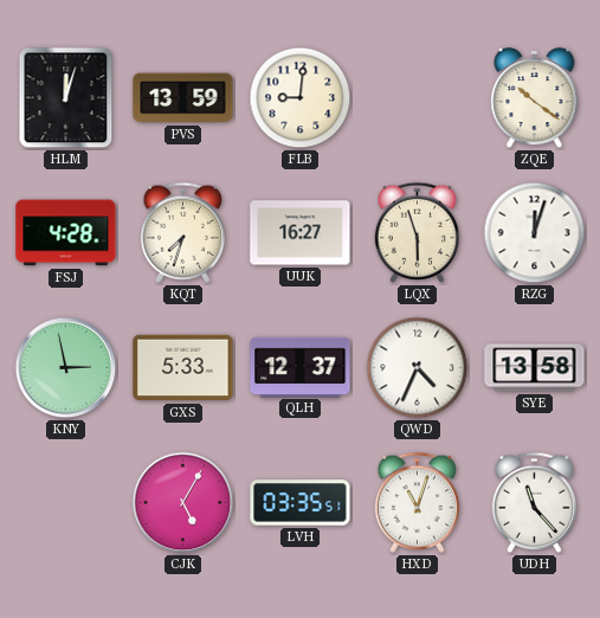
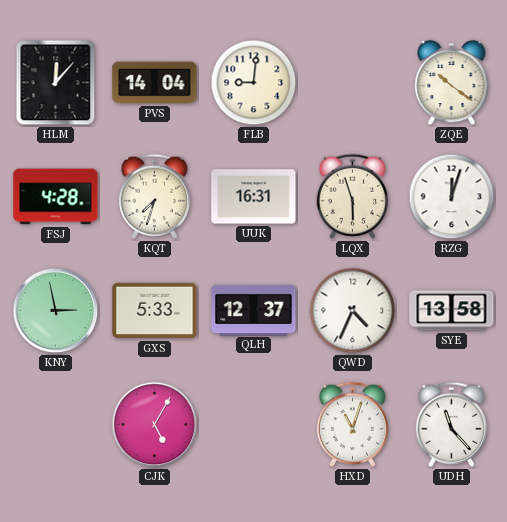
HLM: 12:03 -> 12:07
PVS: 13:59 -> 14:04
UUK: 16:27 -> 16:31
LVH: 03:35 -> none
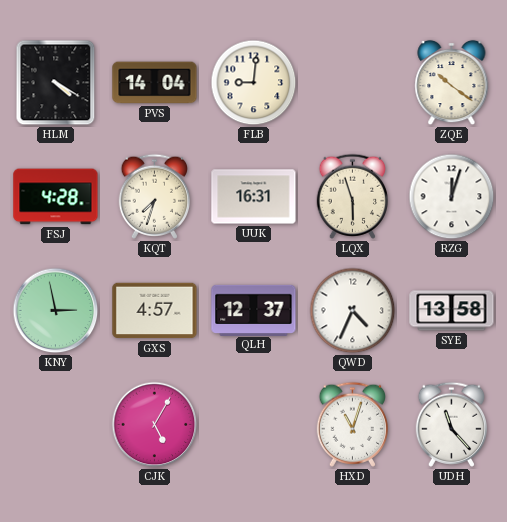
HLM: 12:07 -> 4:20
GXS: 5:33 -> 4:57
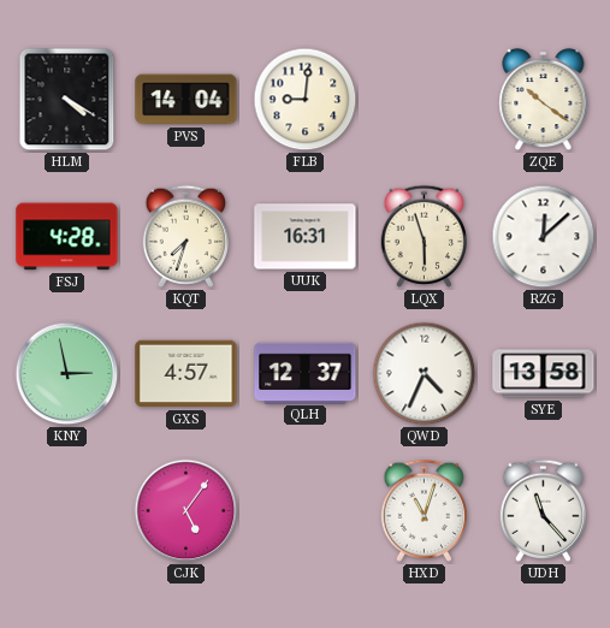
RZG: 12:03 -> 12:08
CJK: 5:05 -> 5:06
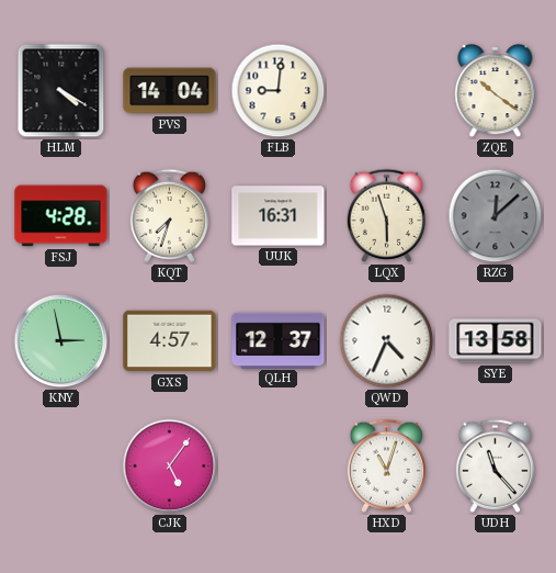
RZG dial: white -> grey
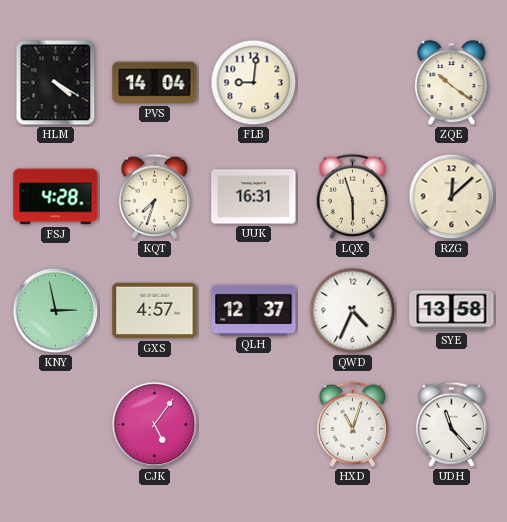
RZG dial: grey -> cream
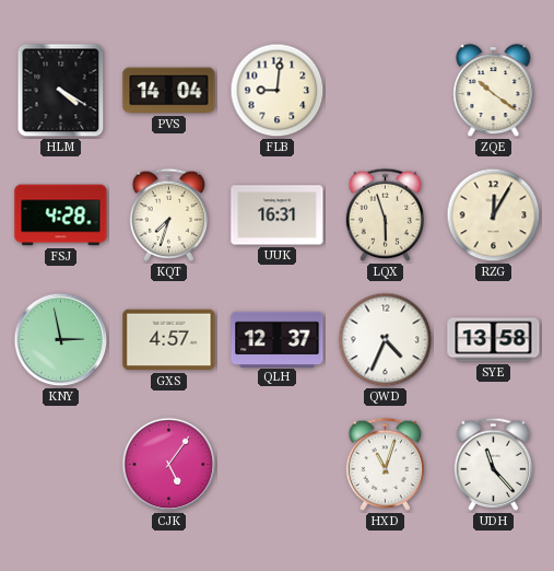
RZG: 12:08 -> 12:05
